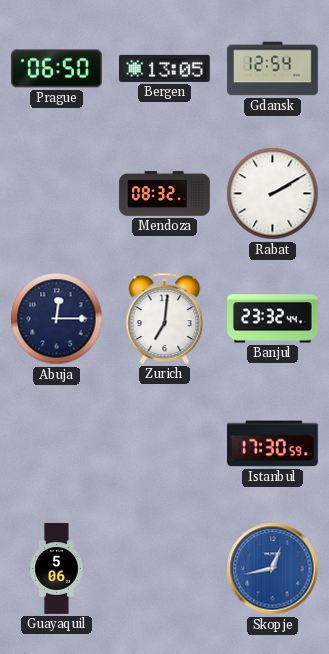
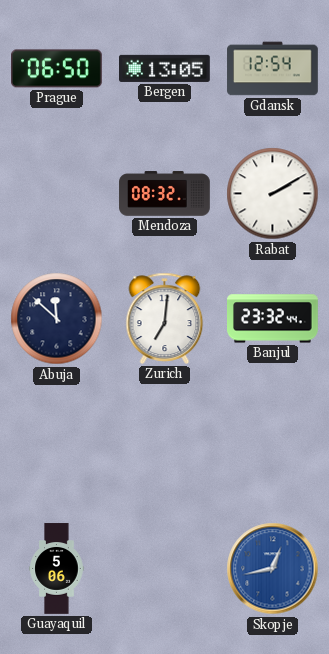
Abuja: 12:15 -> 11:52
Istanbul: 17:30 -> none
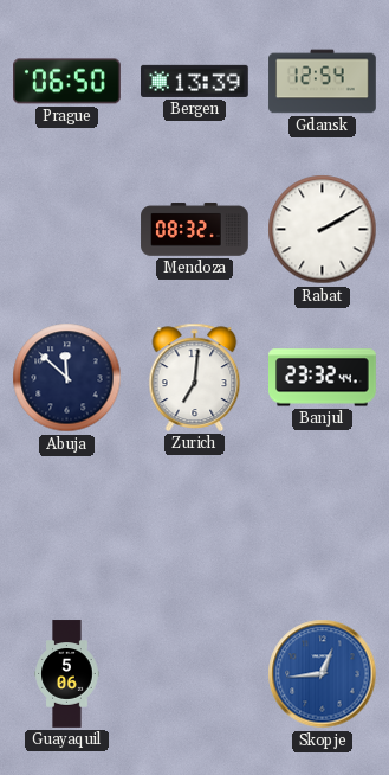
Bergen: 13:05 -> 13:39
Skopje: 12:43 -> 12:44
